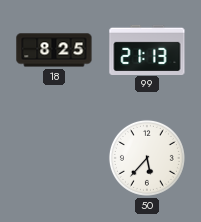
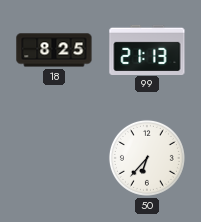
50: 5:37 -> 6:37
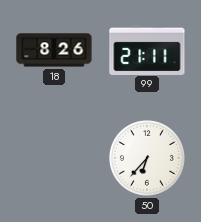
18: 8:25 -> 8:26
99: 21:13 -> 21:11
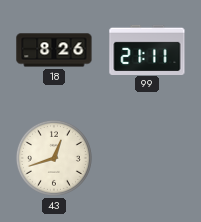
43: none -> 12:42
50: 6:37 -> none
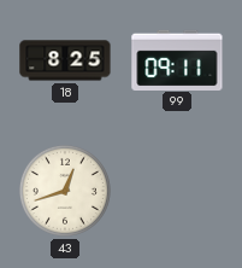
18: 8:26 -> 8:25
99: 21:11 -> 09:11
